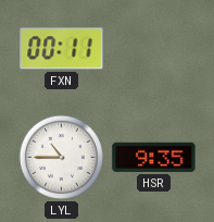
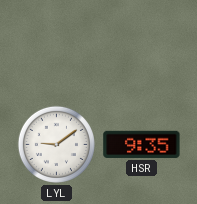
FXN: 00:11 -> none
LYL: 10:45 -> 9:09
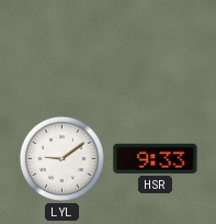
HSR: 9:35 -> 9:33
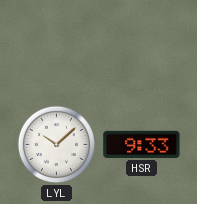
LYL: 9:09 -> 10:08
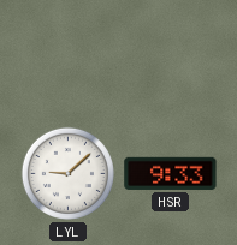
LYL: 10:08 -> 9:08
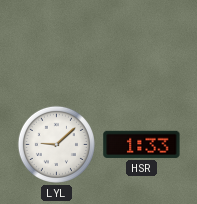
HSR: 9:33 -> 1:33
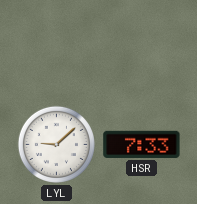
HSR: 1:33 -> 7:33
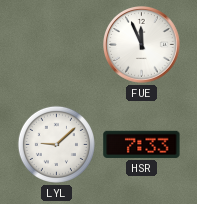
FUE: none -> 11:56
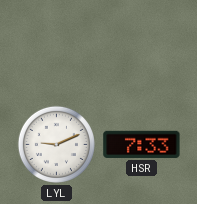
FUE: 11:56 -> none
LYL: 9:08 -> 9:11
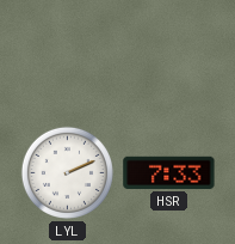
LYL: 9:11 -> 2:11
